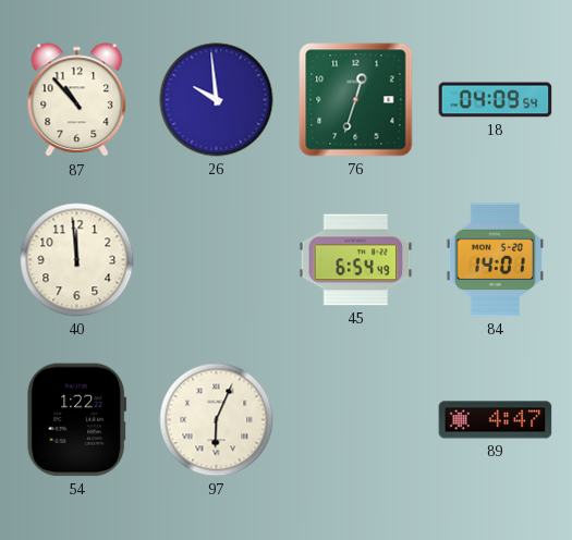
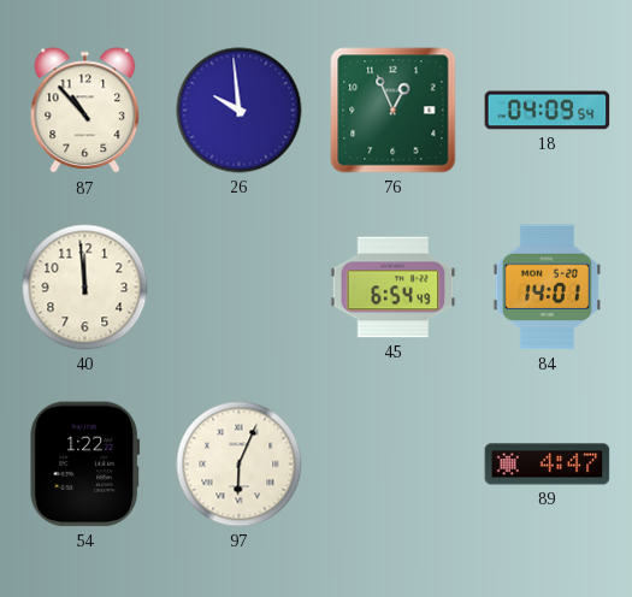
76: 12:33 -> 12:56
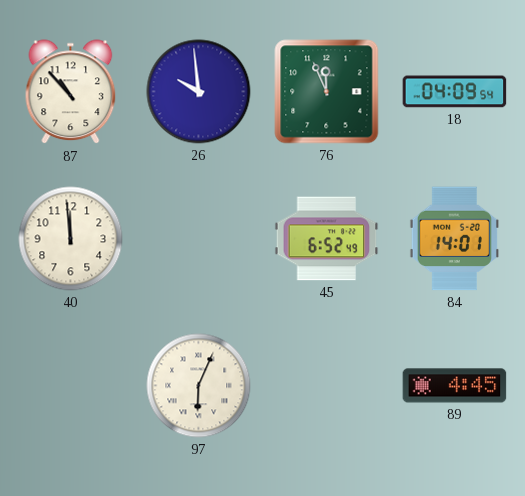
76: 12:56 -> 11:56
45: 6:54 -> 6:52
54: 1:22 -> none
89: 4:47 -> 4:45
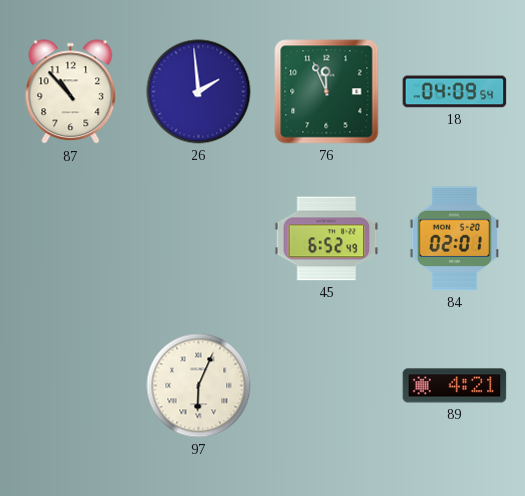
26: 9:59 -> 1:59
40: 11:59 -> none
84: 14:01 -> 02:01
89: 4:45 -> 4:21
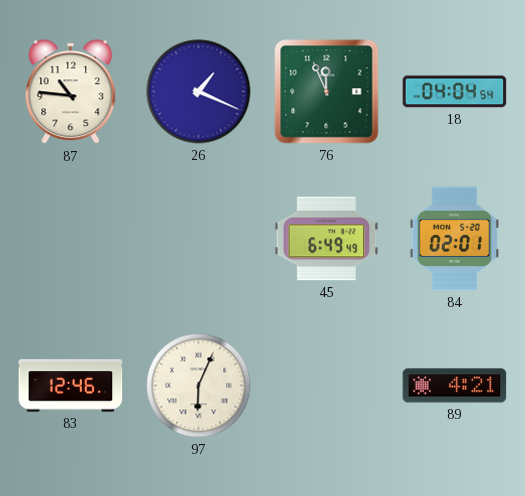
87: 10:53 -> 10:46
26: 1:59 -> 1:19
18: 04:09 -> 04:04
45: 6:52 -> 6:49
83: none -> 12:46
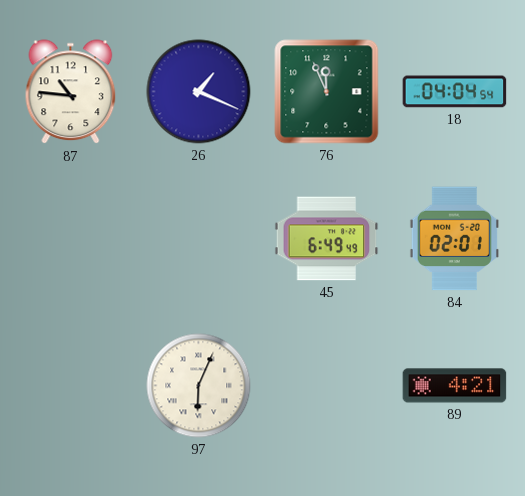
83: 12:46 -> none
